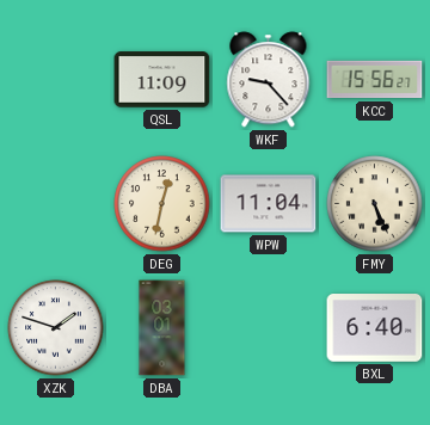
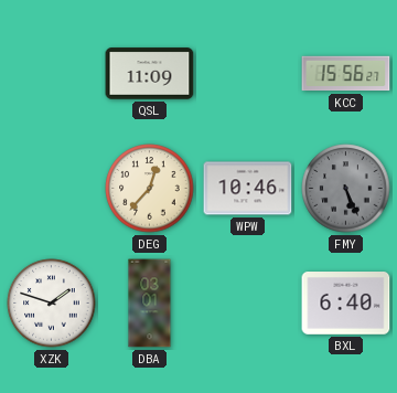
WKF: 9:23 -> none
DEG: 12:32 -> 12:37
WPW: 11:04 -> 10:46
FMY dial: cream -> grey
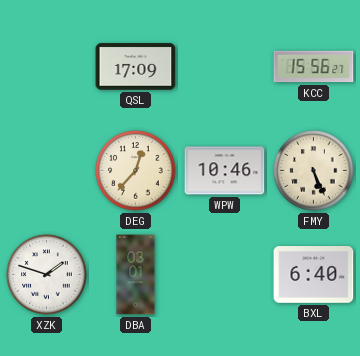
QSL: 11:09 -> 17:09
FMY dial: grey -> cream
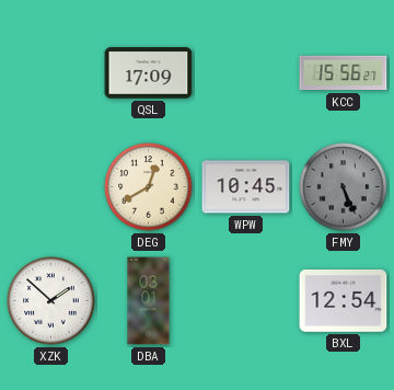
DEG: 12:37 -> 12:40
WPW: 10:46 -> 10:45
FMY dial: cream -> grey
XZK: 1:48 -> 1:52
BXL: 6:40 -> 12:54
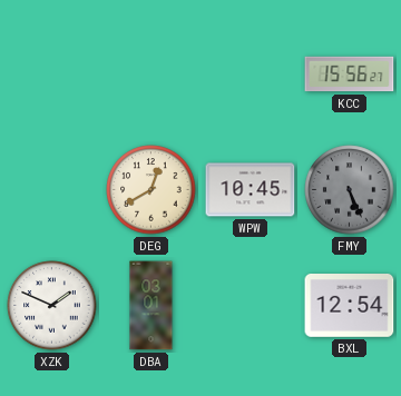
QSL: 17:09 -> none
XZK: 1:52 -> 1:49
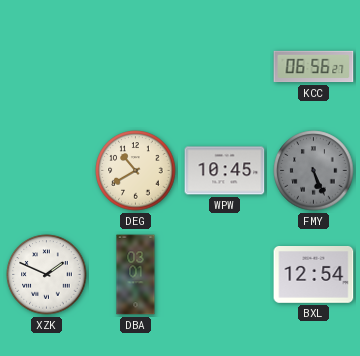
KCC: 15:56 -> 06:56
DEG: 12:40 -> 10:40
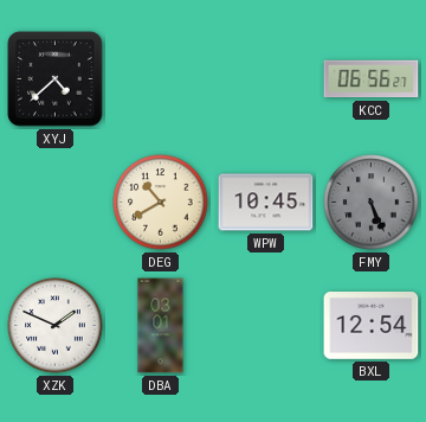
XYJ: none -> 4:38
